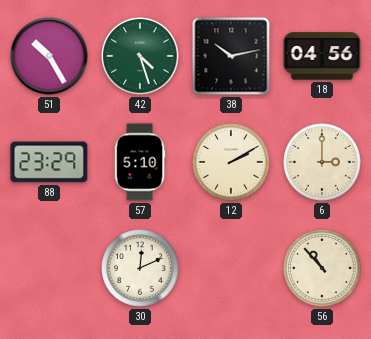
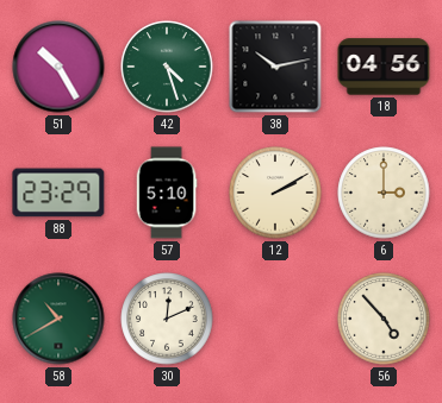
58: none -> 10:40
56: 10:53 -> 4:53
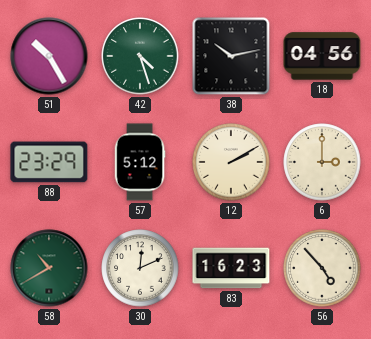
57: 5:10 -> 5:12
83: none -> 16:23
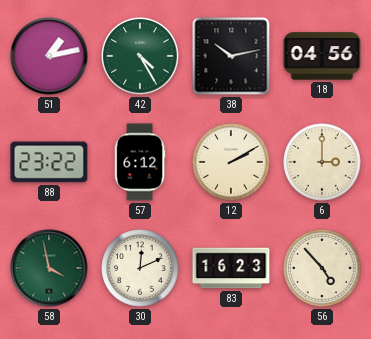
51: 10:25 -> 1:13
42: 4:27 -> 4:25
88: 23:29 -> 23:22
57: 5:12 -> 6:12
58: 10:40 -> 3:58
